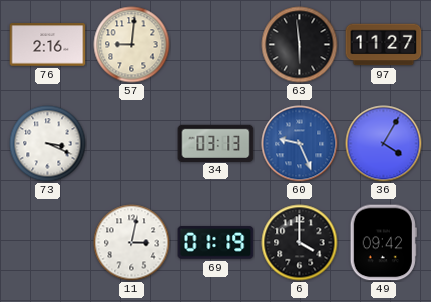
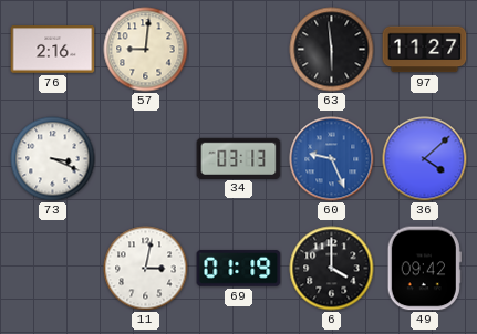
36: 4:05 -> 4:08
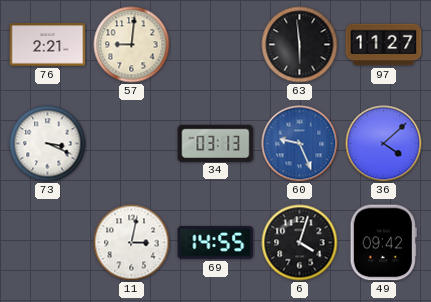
76: 2:16 -> 2:21
69: 01:19 -> 14:55
6: 4:00 -> 4:03
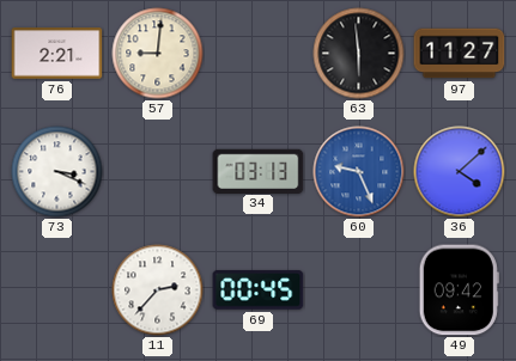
11: 3:02 -> 2:37
69: 14:55 -> 00:45
6: 4:03 -> none
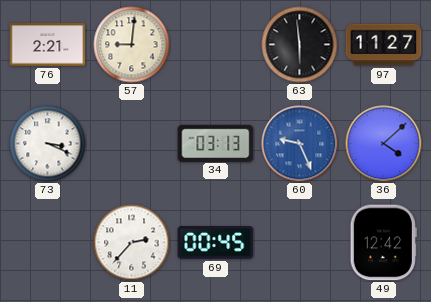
49: 09:42 -> 12:42
